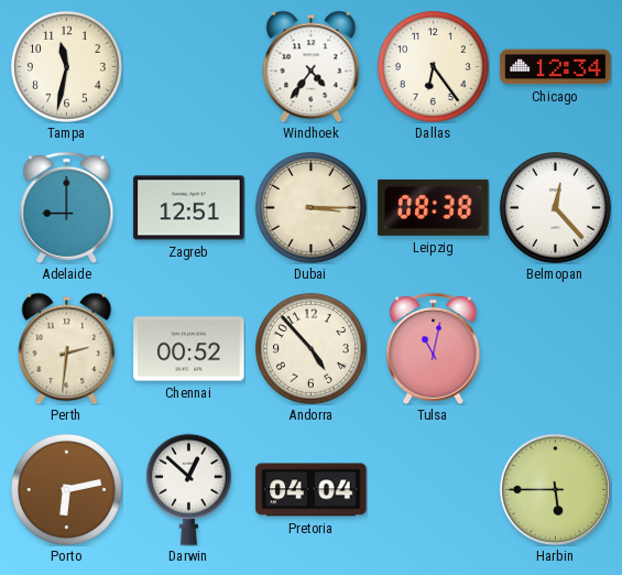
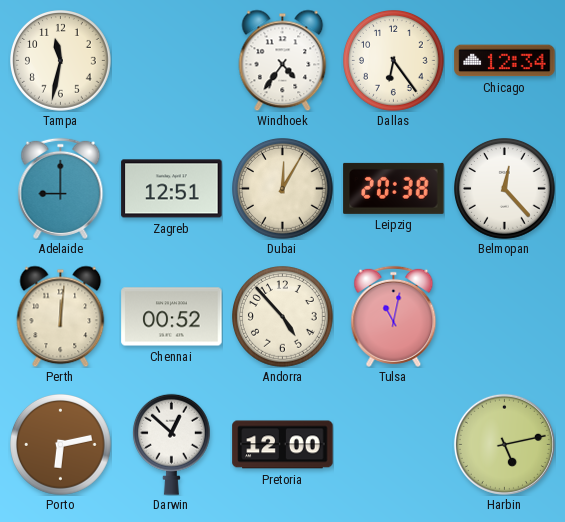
Dubai: 3:15 -> 12:05
Leipzig: 08:38 -> 20:38
Perth: 2:31 -> 12:01
Pretoria: 04:04 -> 12:00
Harbin: 5:45 -> 5:13
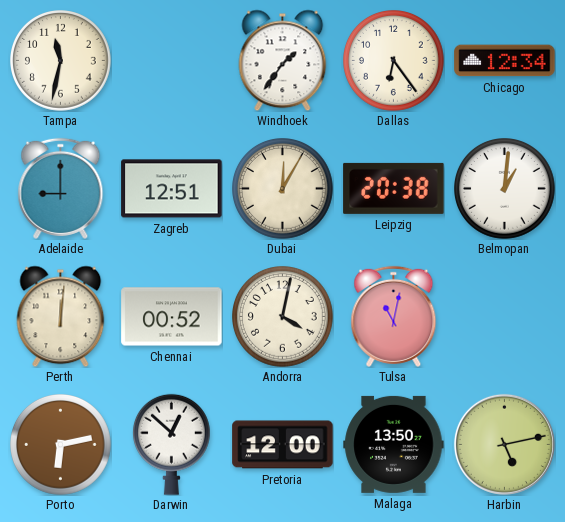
Windhoek: 4:36 -> 1:36
Belmopan: 12:23 -> 1:01
Andorra: 4:53 -> 4:02
Malaga: none -> 13:50
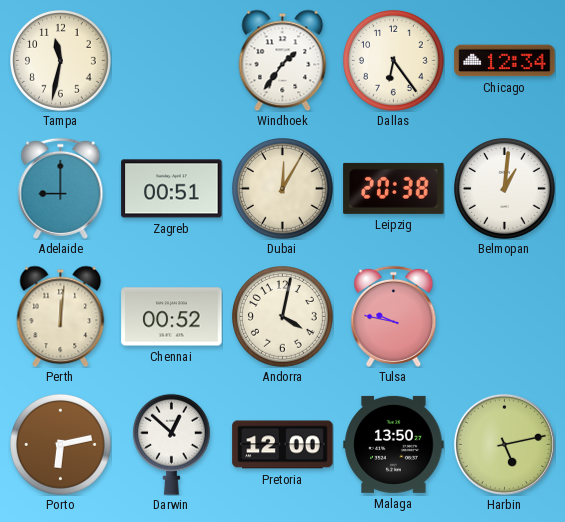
Zagreb: 12:51 -> 00:51
Tulsa: 11:02 -> 9:47
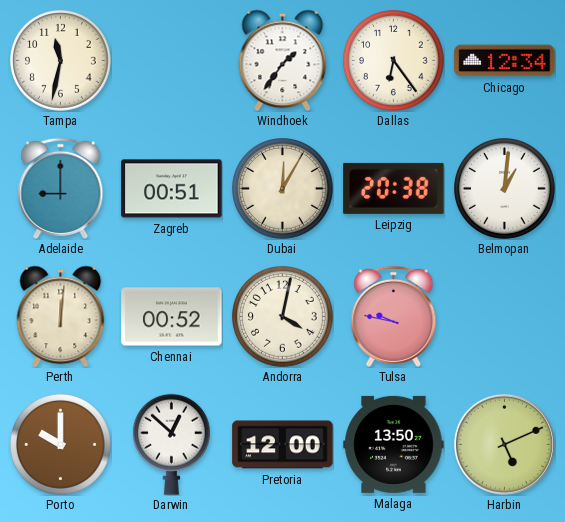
Porto: 6:13 -> 10:00
Harbin: 5:13 -> 5:11
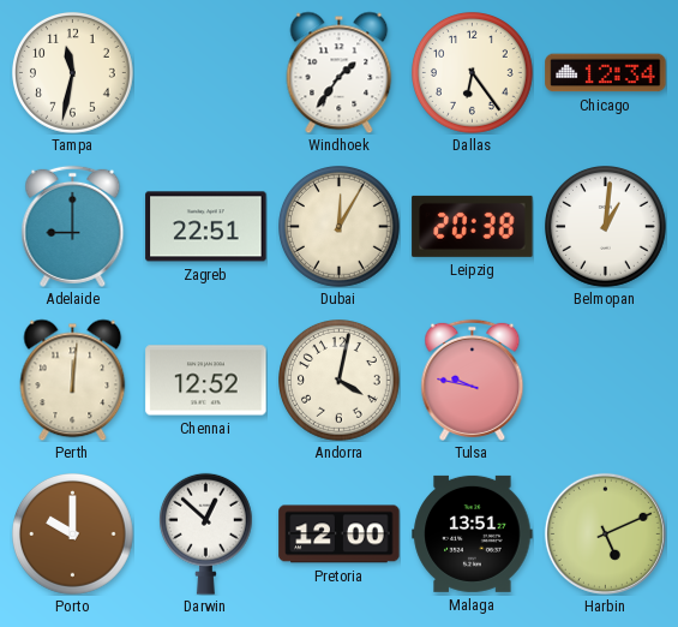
Zagreb: 00:51 -> 22:51
Chennai: 00:52 -> 12:52
Malaga: 13:50 -> 13:51
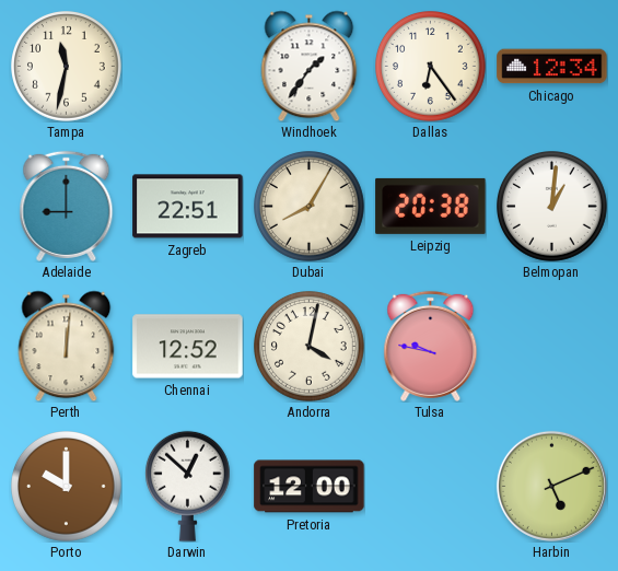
Dubai: 12:05 -> 8:05
Malaga: 13:51 -> none
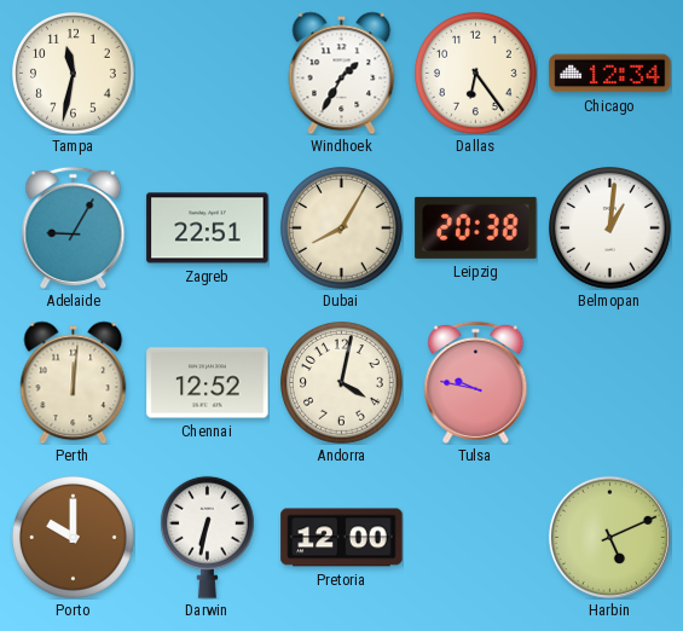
Windhoek: 1:36 -> 1:35
Adelaide: 9:00 -> 9:05
Darwin: 12:52 -> 6:32
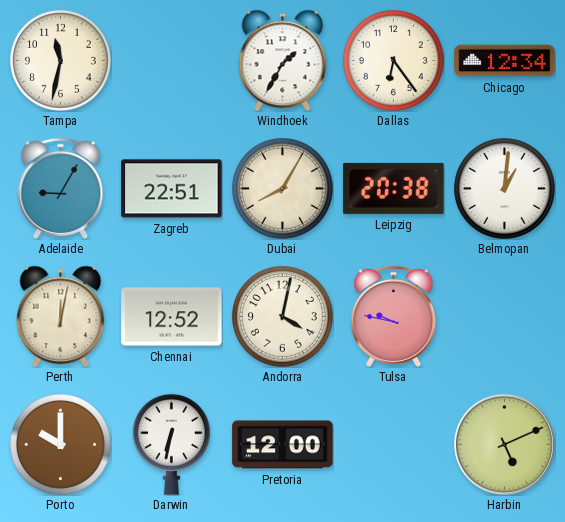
Perth: 12:01 -> 12:02
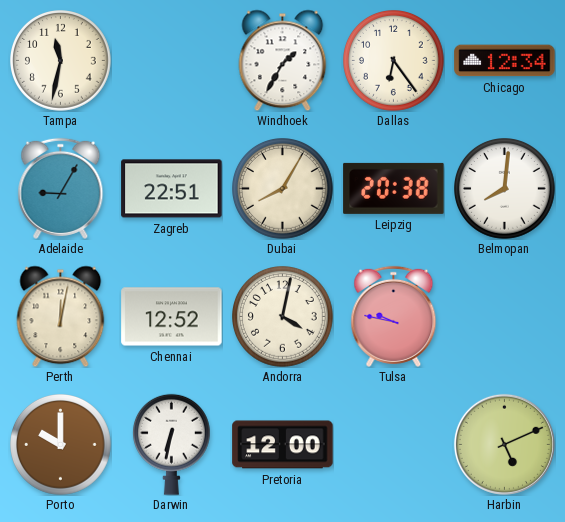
Belmopan: 1:01 -> 8:01
